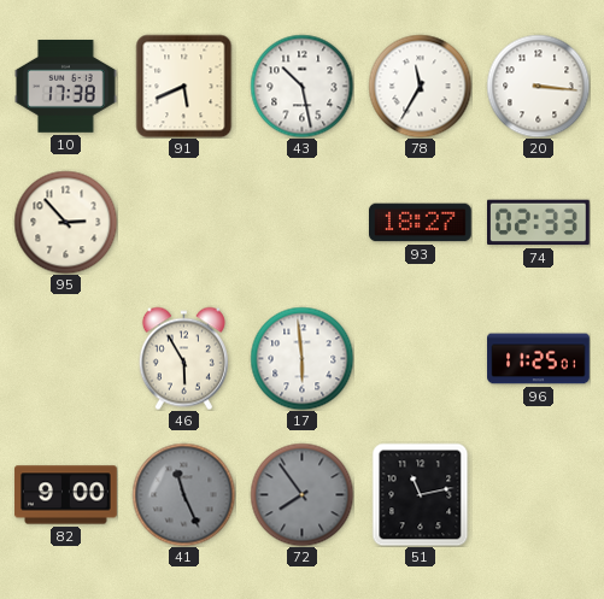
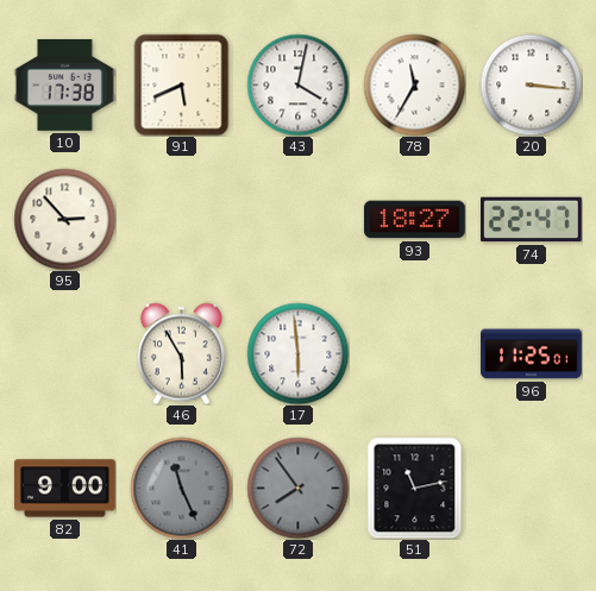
43: 10:28 -> 4:02
74: 02:33 -> 22:47
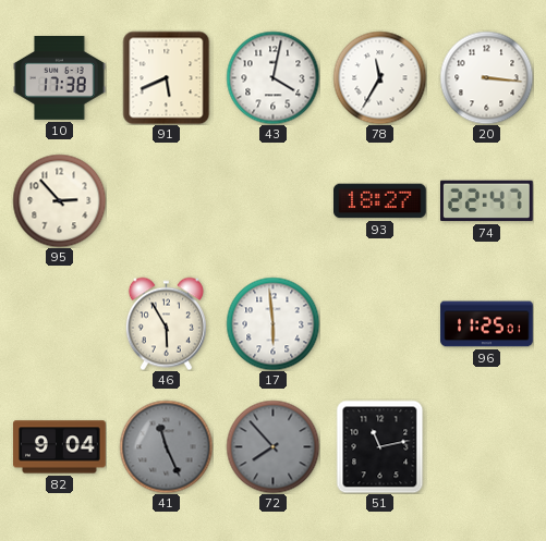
82: 9:00 -> 9:04
72: 7:54 -> 7:53
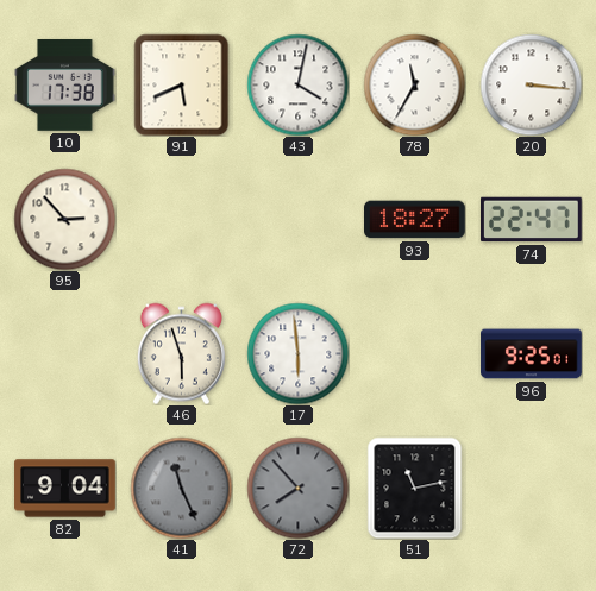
46: 5:55 -> 5:57
96: 11:25 -> 9:25
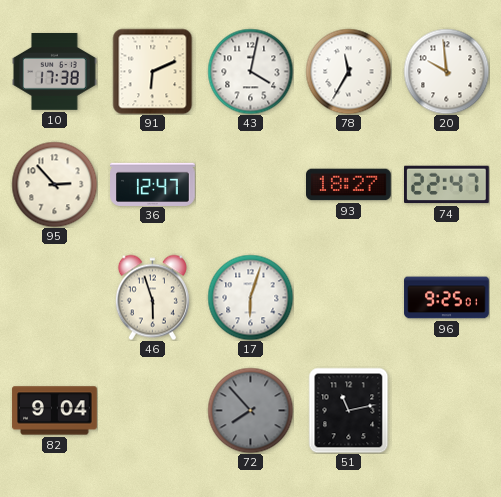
91: 5:41 -> 6:11
20: 3:16 -> 9:59
36: none -> 12:47
17: 5:59 -> 6:03
41: 11:26 -> none
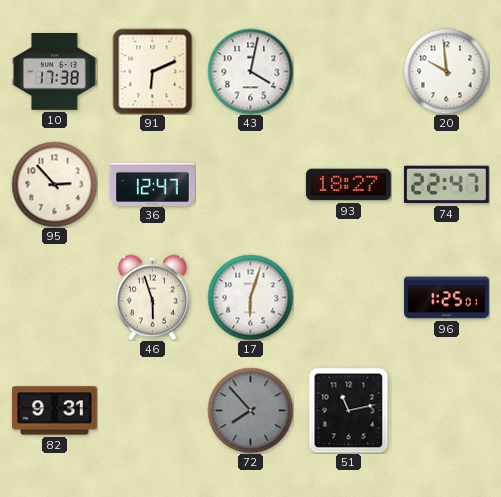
78: 11:35 -> none
96: 9:25 -> 1:25
82: 9:04 -> 9:31
